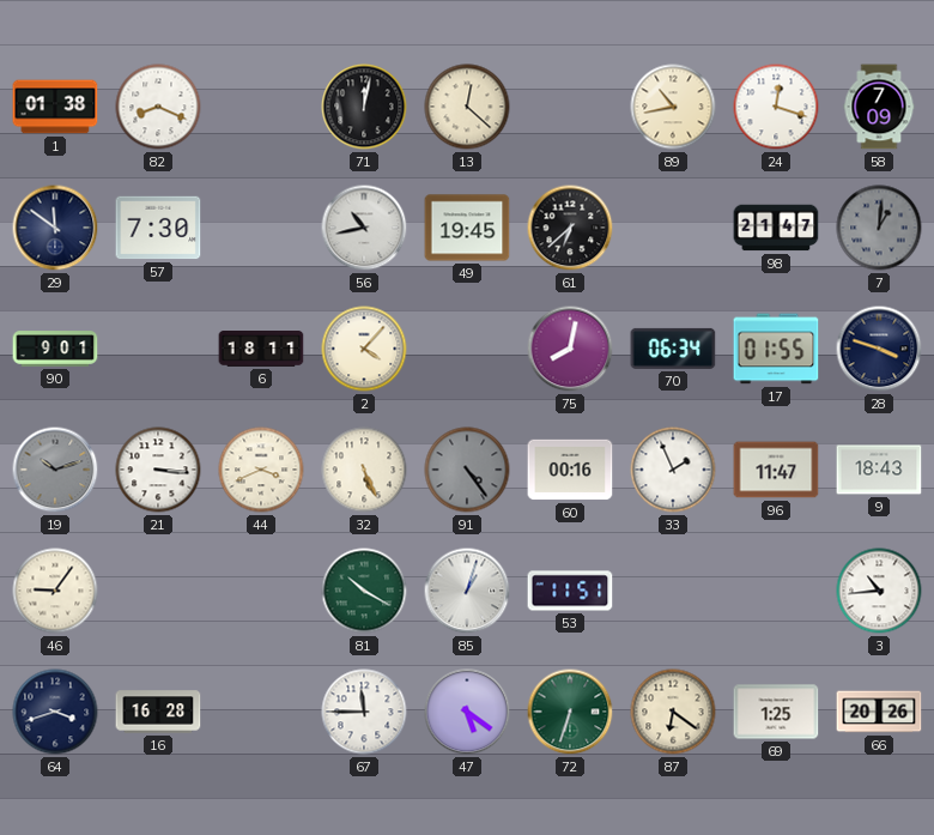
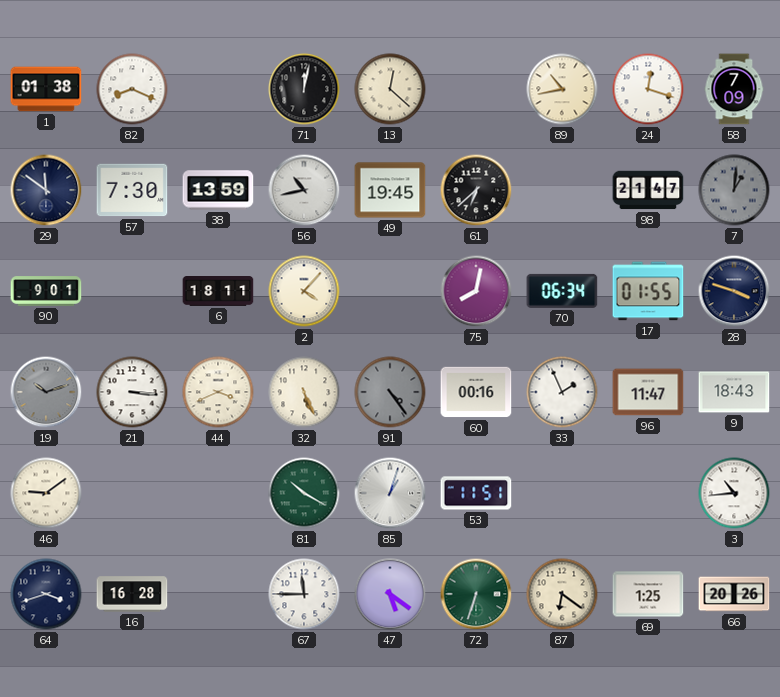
38: none -> 13:59
46: 9:06 -> 9:09
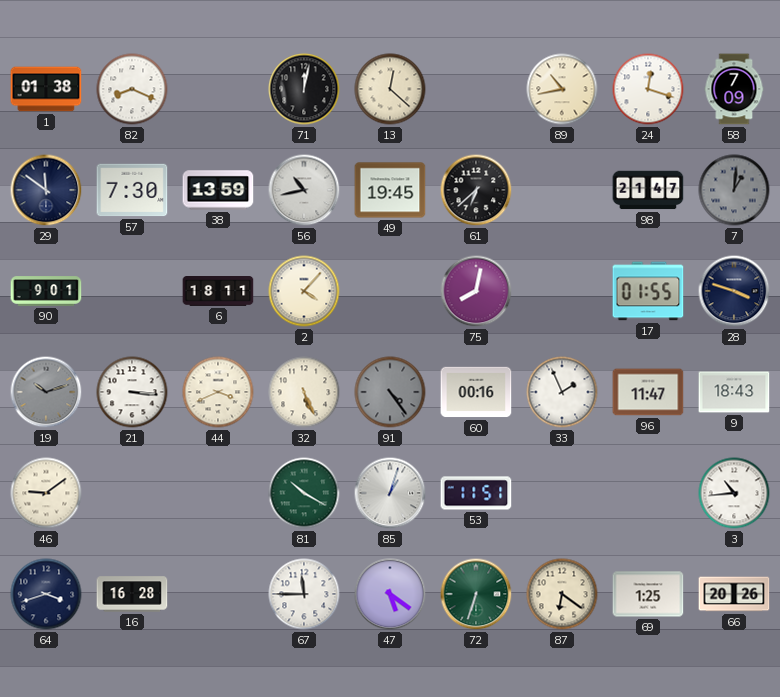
70: 06:34 -> none
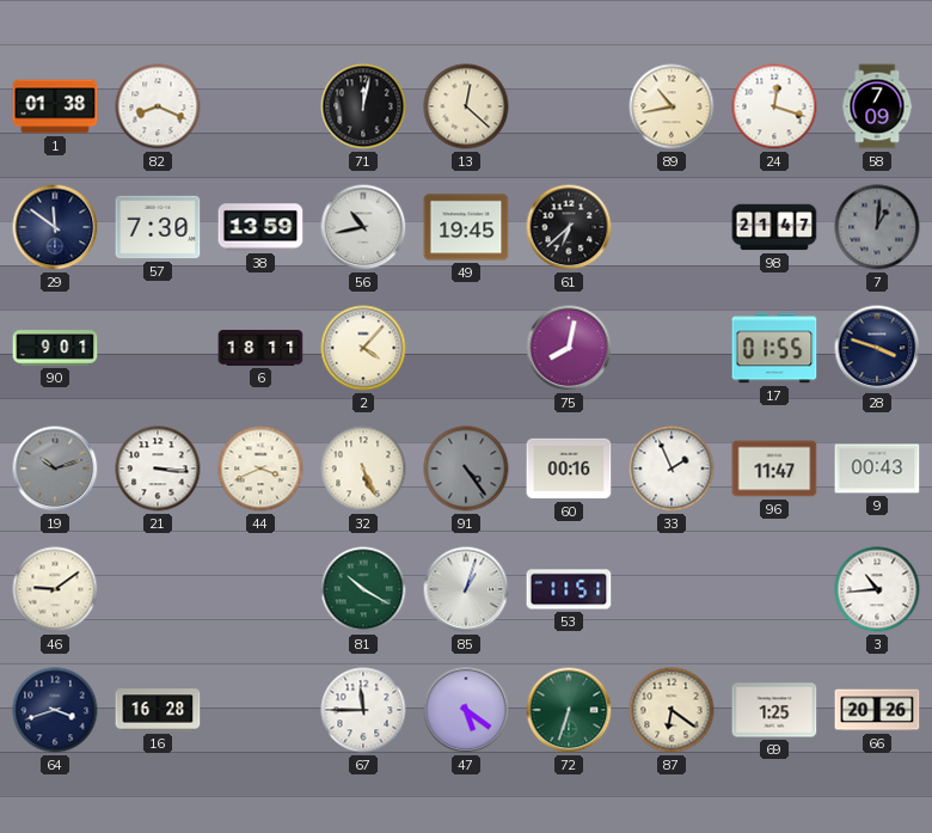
9: 18:43 -> 00:43
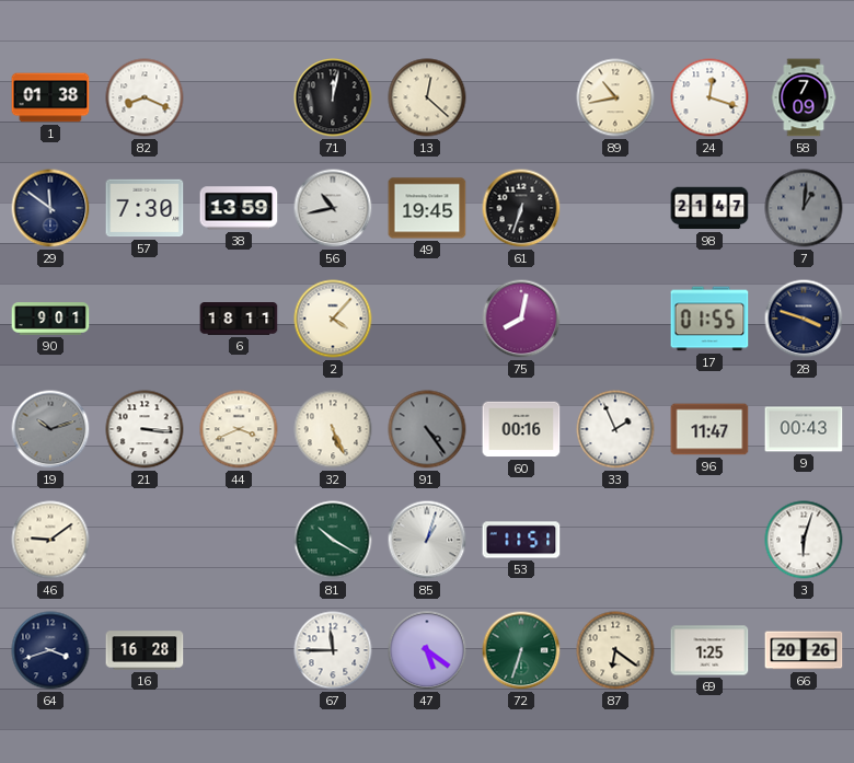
61: 6:38 -> 6:33
3: 10:44 -> 6:03
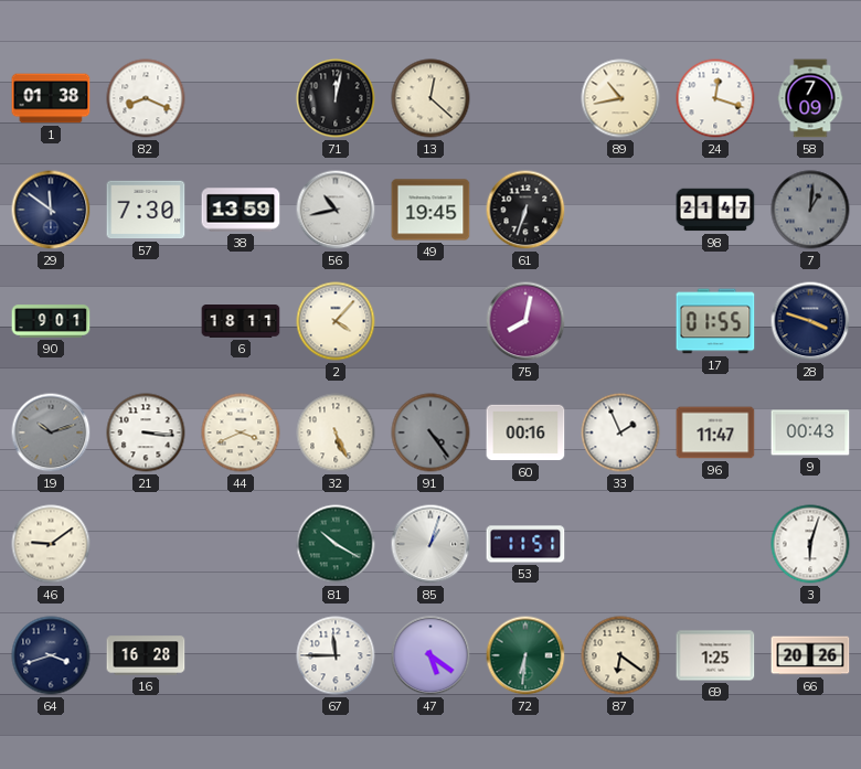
72: 6:33 -> 6:31
